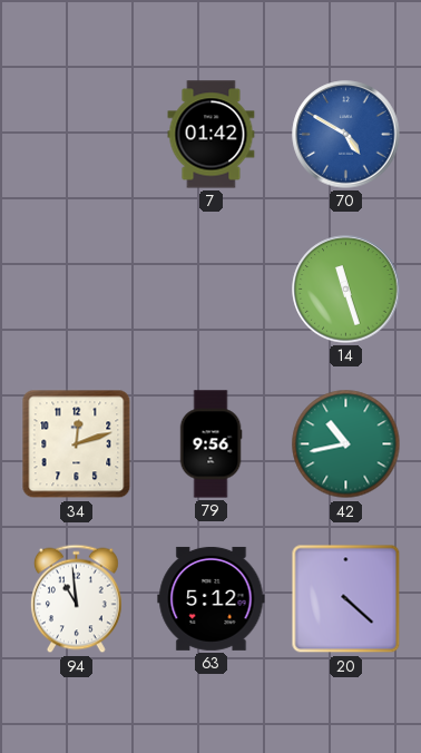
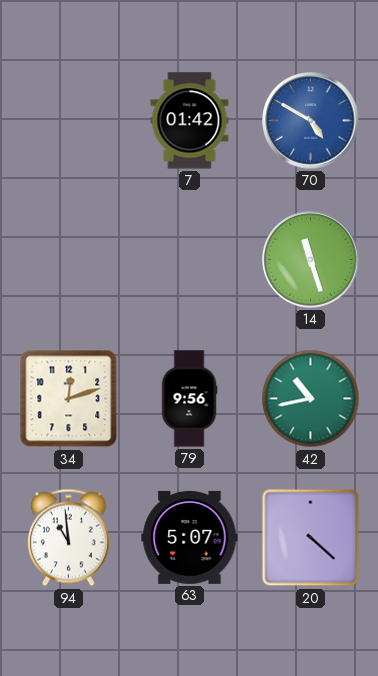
63: 5:12 -> 5:07
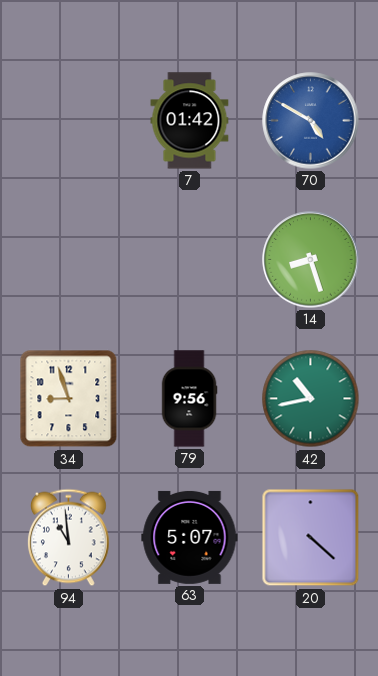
14: 11:27 -> 8:27
34: 12:12 -> 8:57
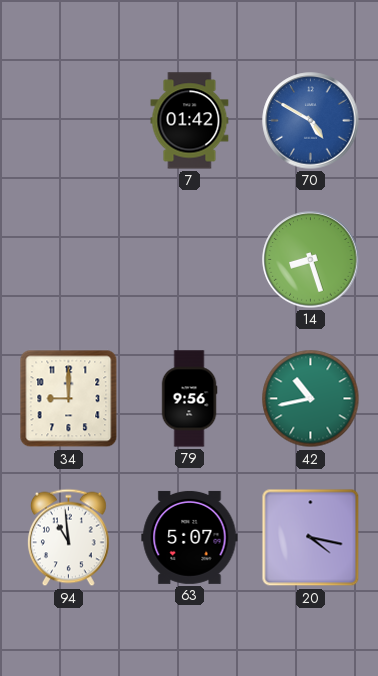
34: 8:57 -> 9:00
20: 4:22 -> 4:17
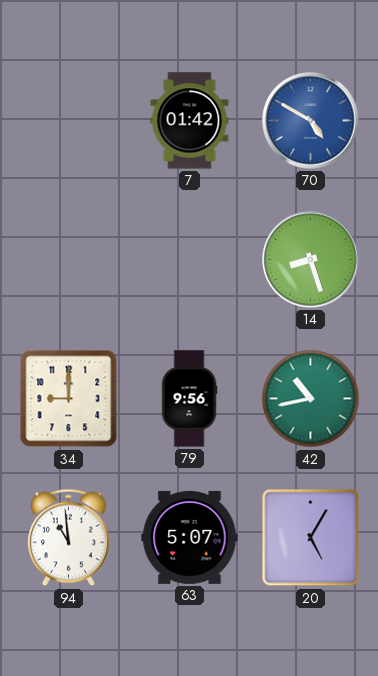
20: 4:17 -> 5:05
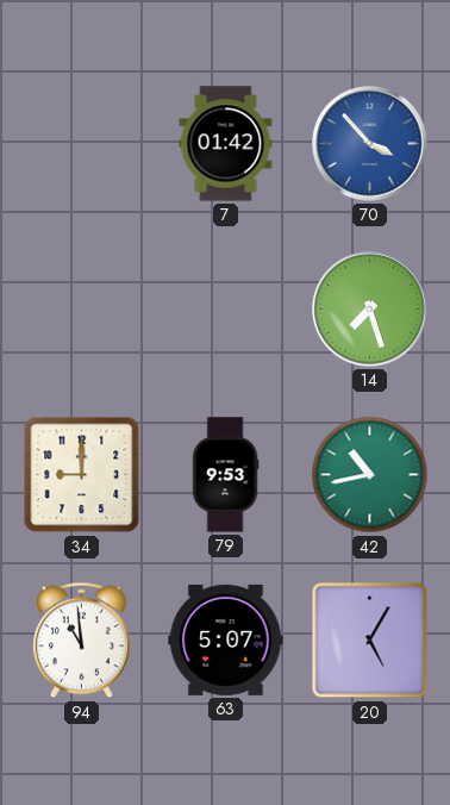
70: 4:50 -> 3:53
14: 8:27 -> 7:27
79: 9:56 -> 9:53
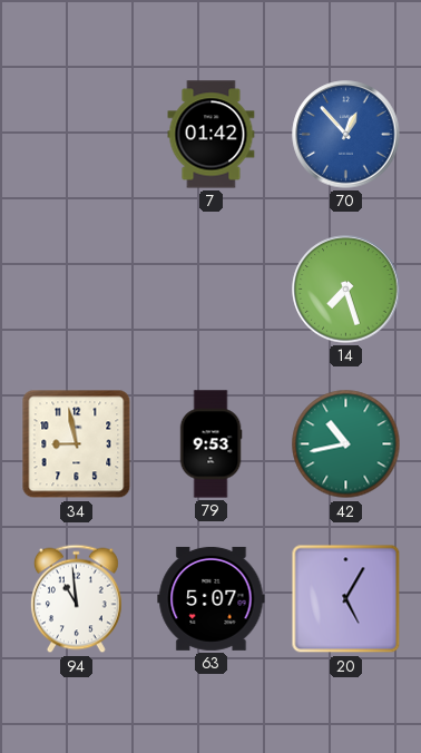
70: 3:53 -> 12:53
34: 9:00 -> 8:58
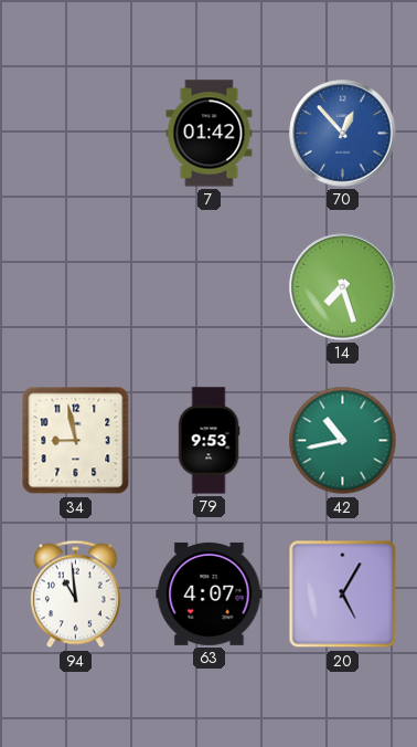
63: 5:07 -> 4:07
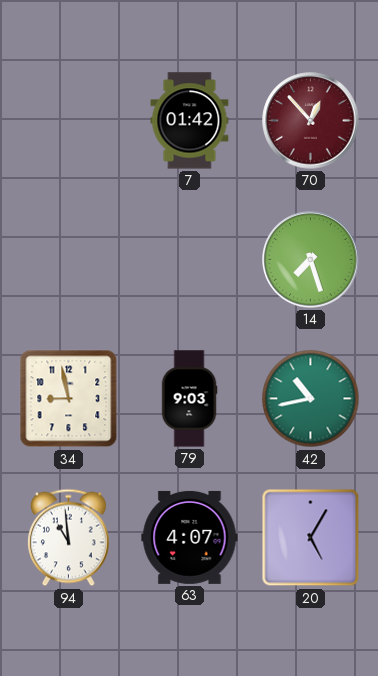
70 dial: blue -> burgundy
79: 9:53 -> 9:03
